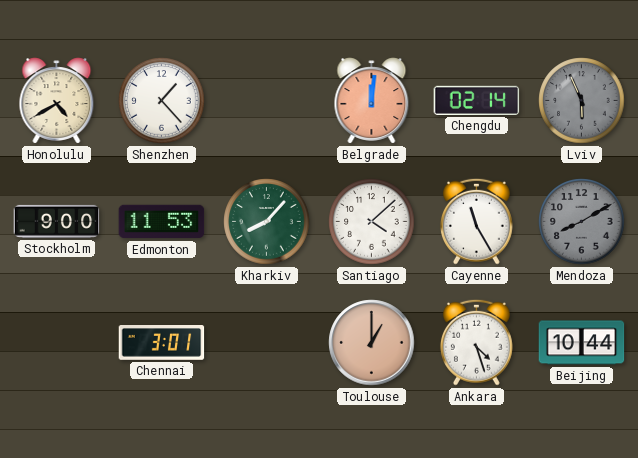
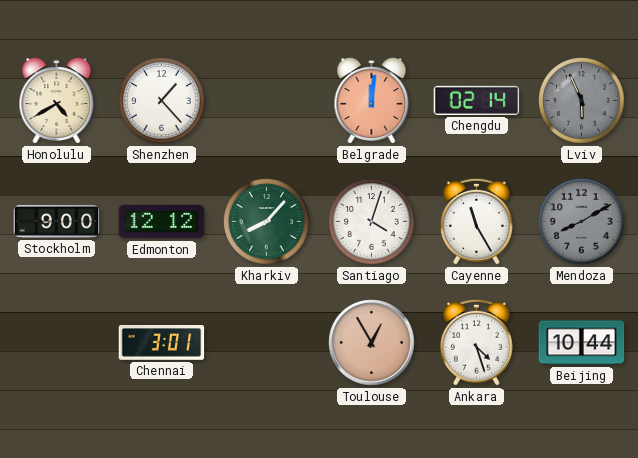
Edmonton: 11:53 -> 12:12
Santiago: 4:08 -> 4:03
Toulouse: 1:00 -> 12:55
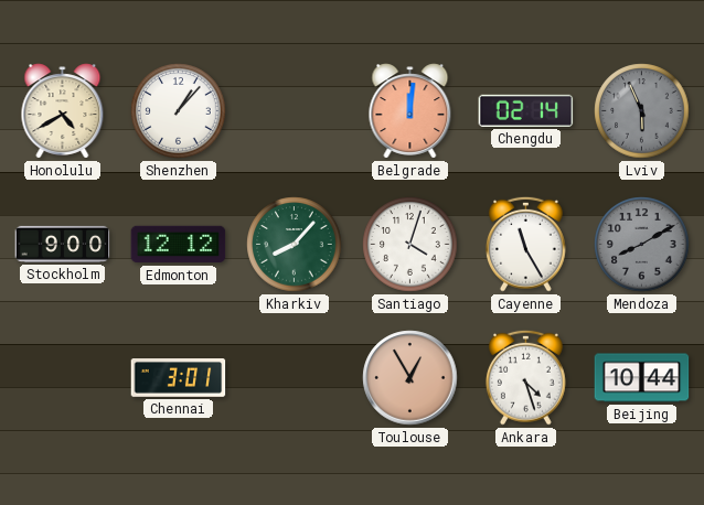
Shenzhen: 1:23 -> 1:07
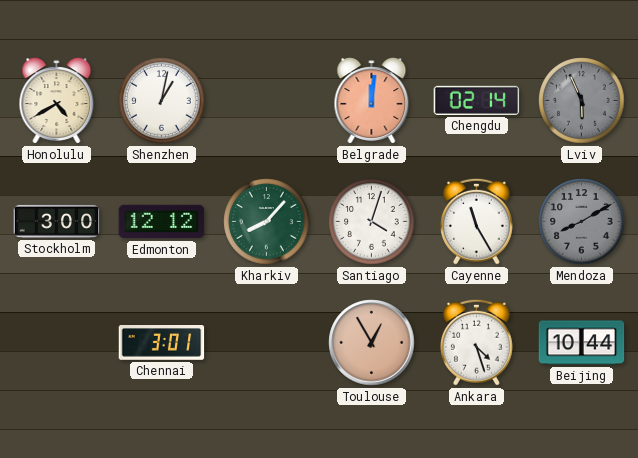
Shenzhen: 1:07 -> 1:02
Stockholm: 9:00 -> 3:00
